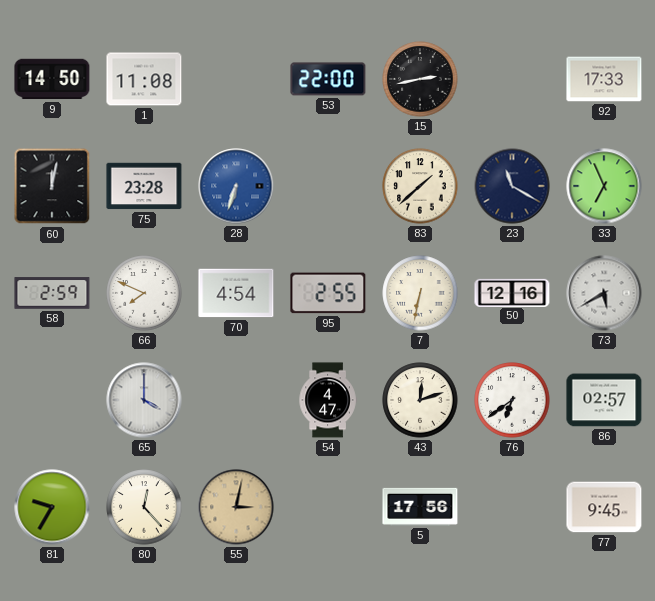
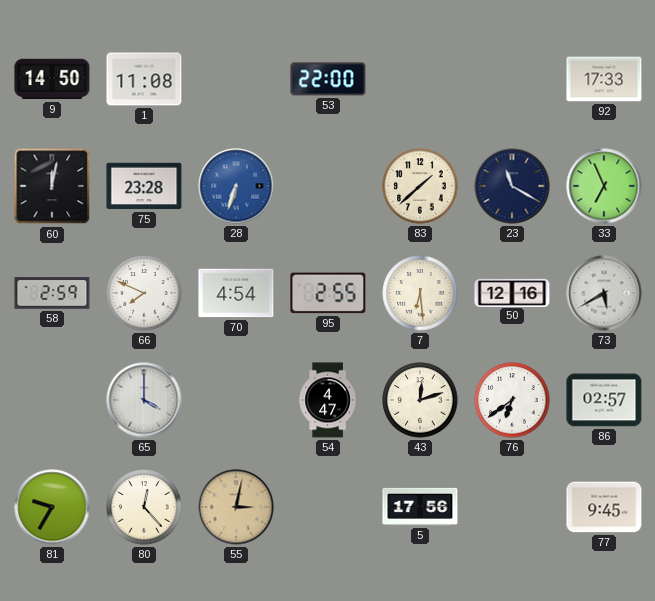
15: 2:43 -> none
7: 6:32 -> 6:29
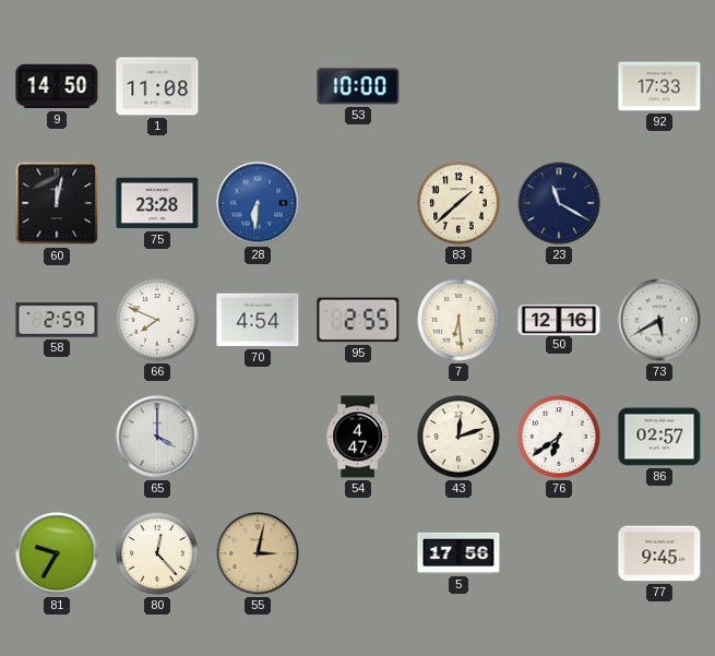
53: 22:00 -> 10:00
28: 6:33 -> 6:31
33: 6:56 -> none
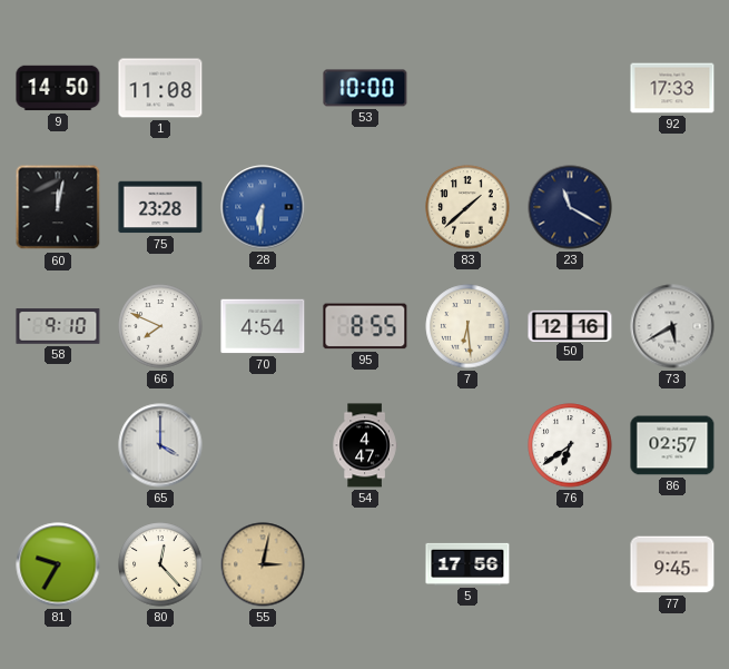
58: 2:59 -> 9:10
95: 2:55 -> 8:55
43: 12:12 -> none
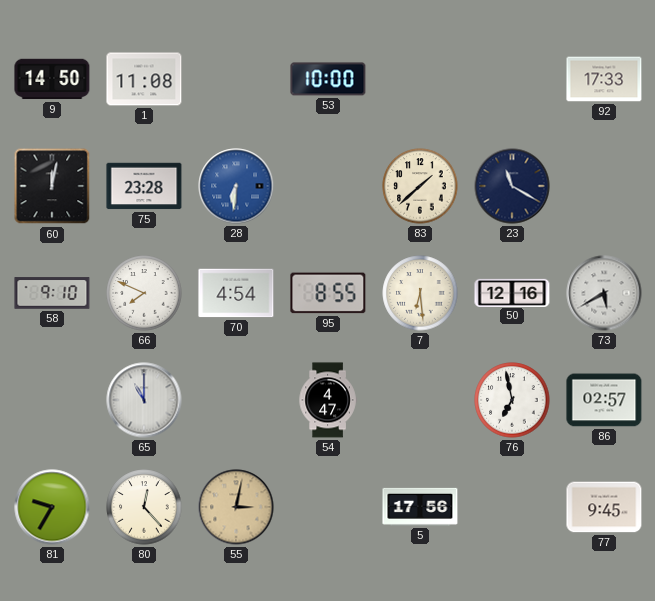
65: 4:00 -> 11:00
76: 6:39 -> 6:58
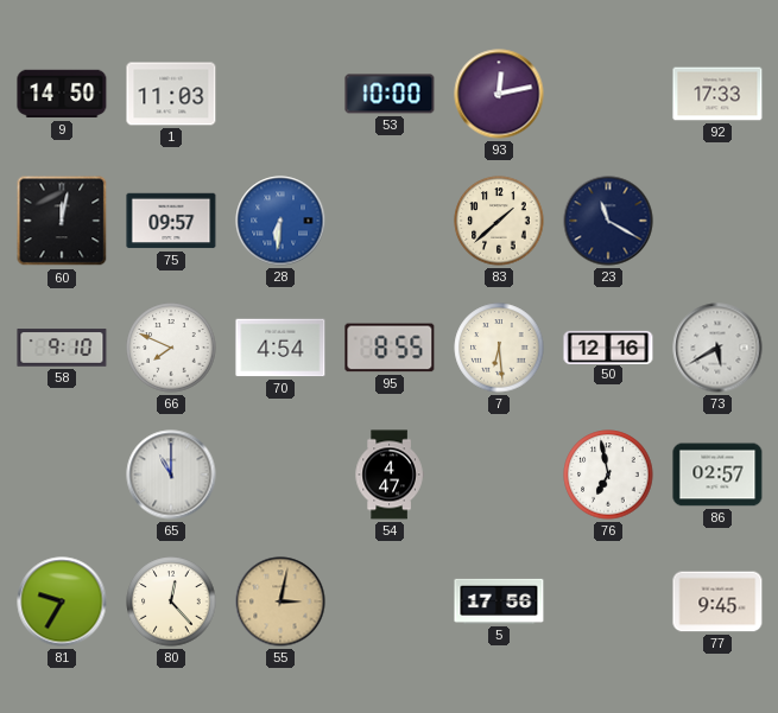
1: 11:08 -> 11:03
93: none -> 12:13
75: 23:28 -> 09:57
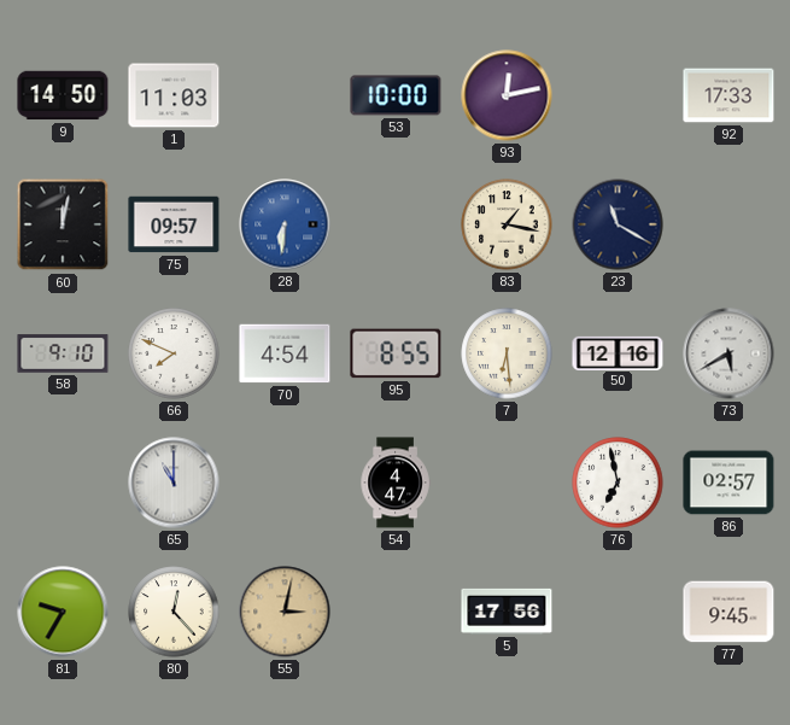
83: 1:38 -> 1:17
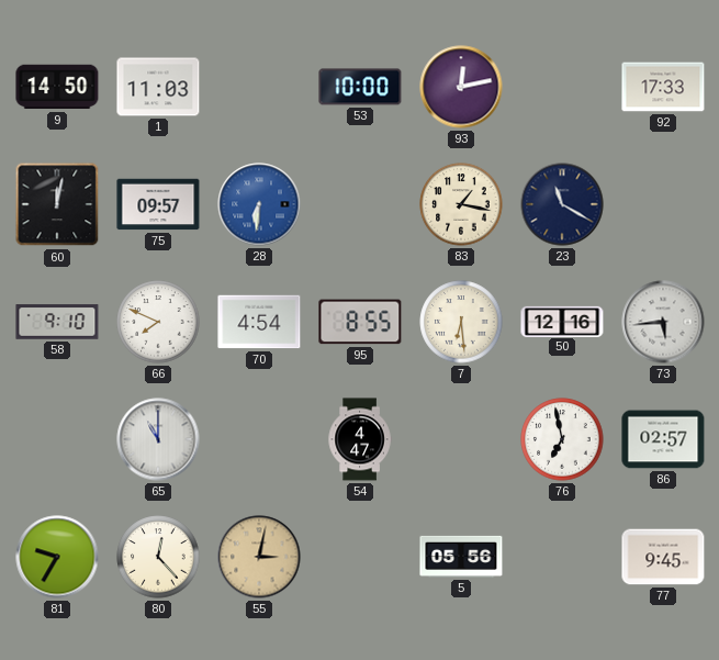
73: 5:40 -> 5:44
5: 17:56 -> 05:56
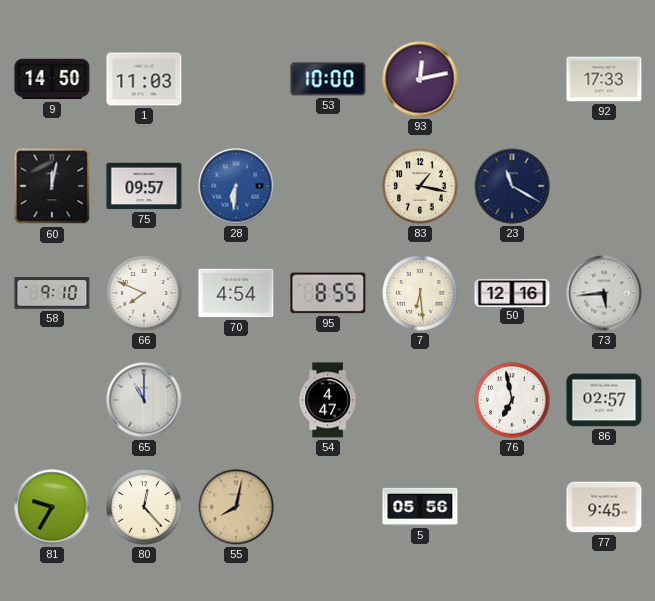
55: 3:02 -> 8:02
